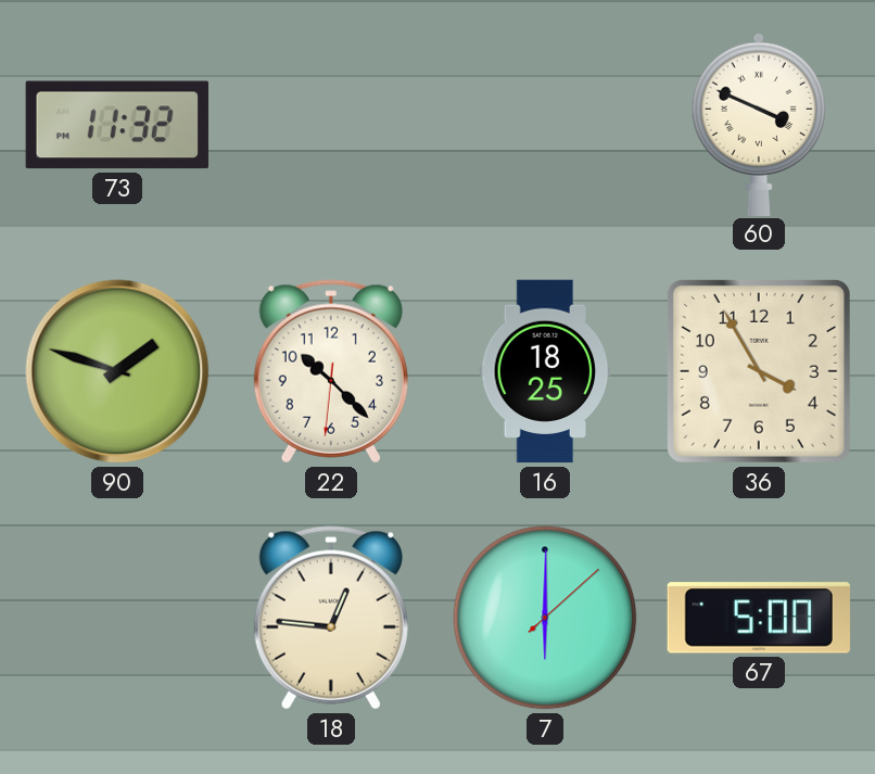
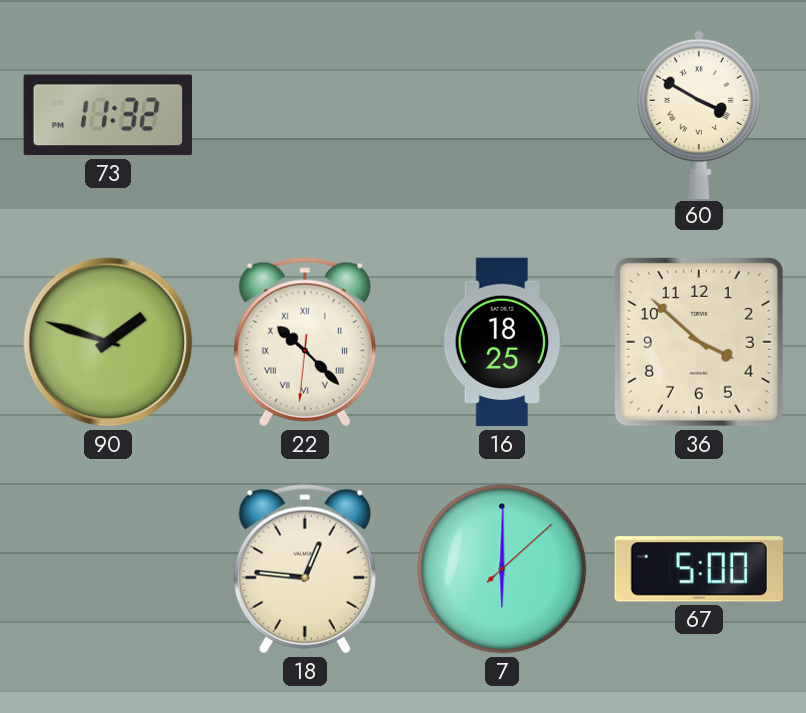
60: 3:49 -> 3:50
22 numerals: Arabic -> Roman
36: 3:55 -> 3:52
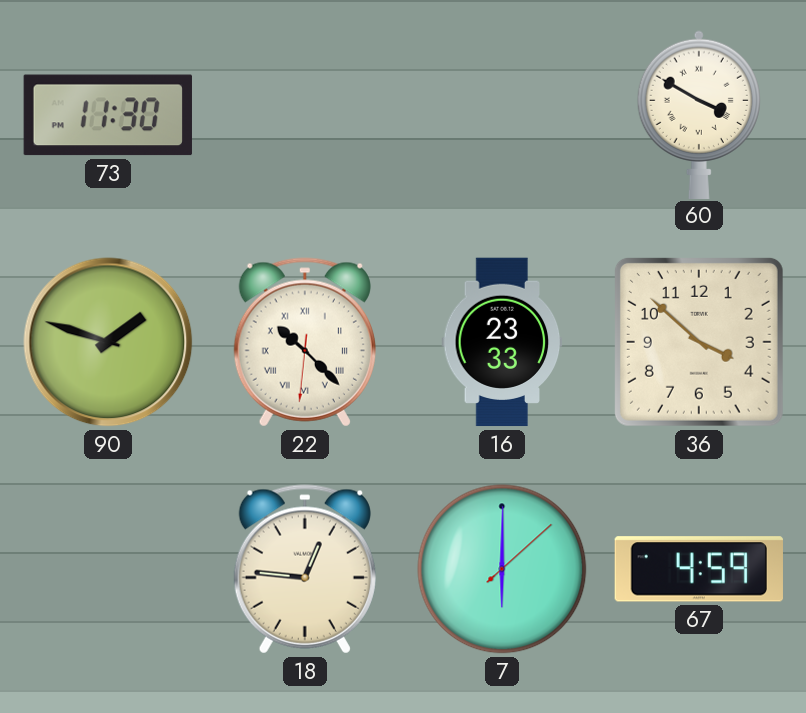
73: 11:32 -> 11:30
16: 18:25 -> 23:33
67: 5:00 -> 4:59
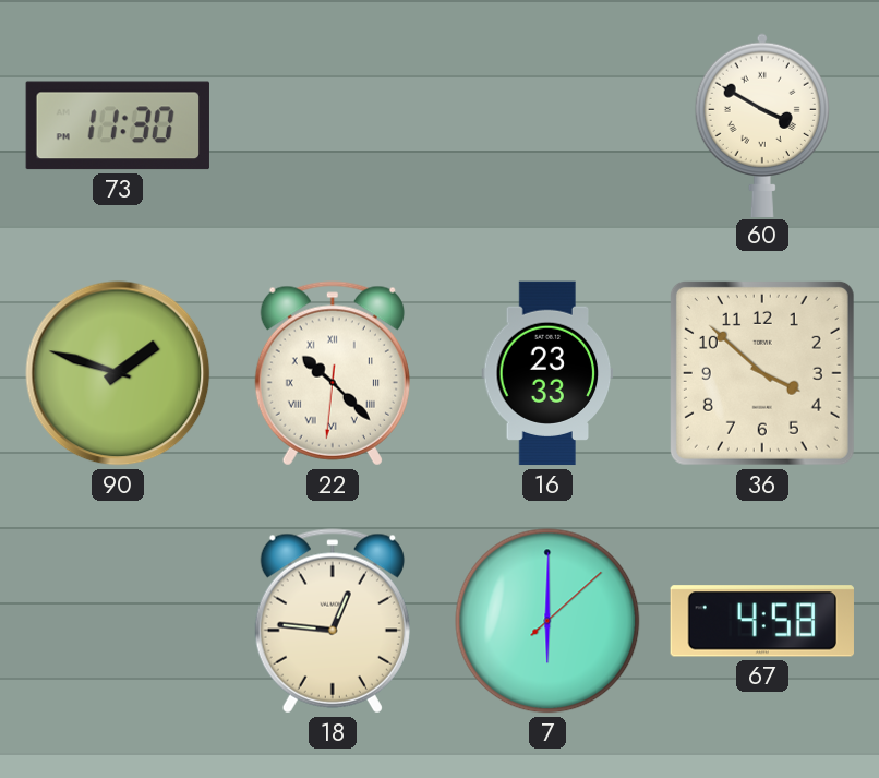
67: 4:59 -> 4:58
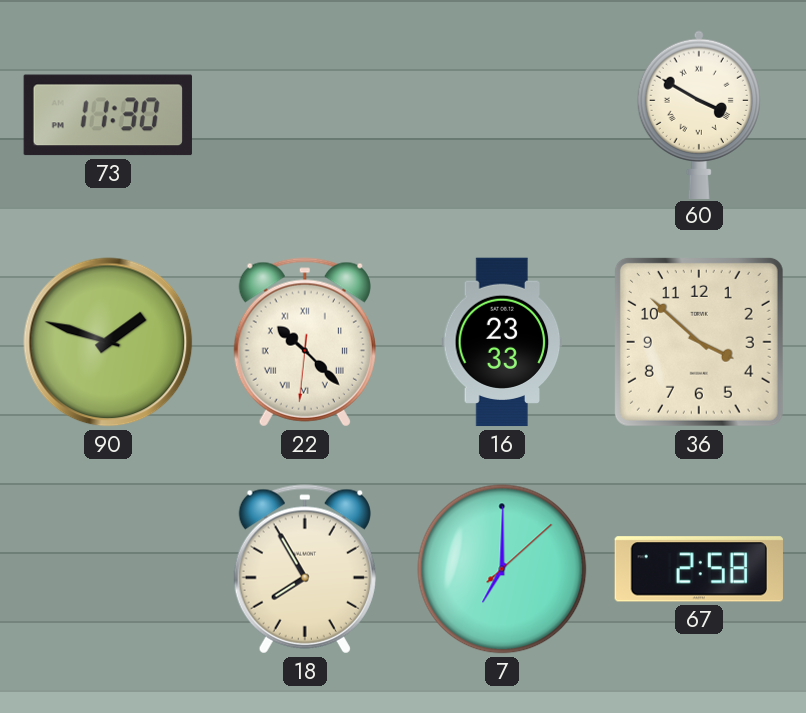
18: 12:46 -> 7:55
7: 6:00 -> 7:00
67: 4:58 -> 2:58
